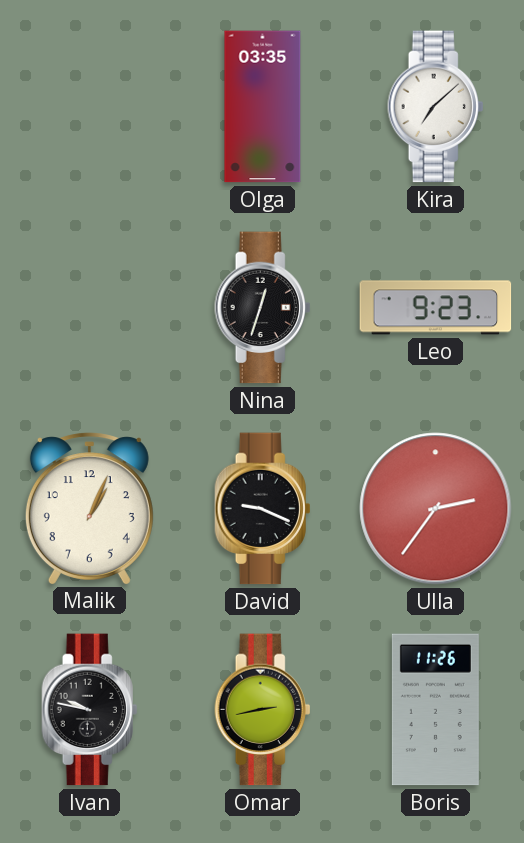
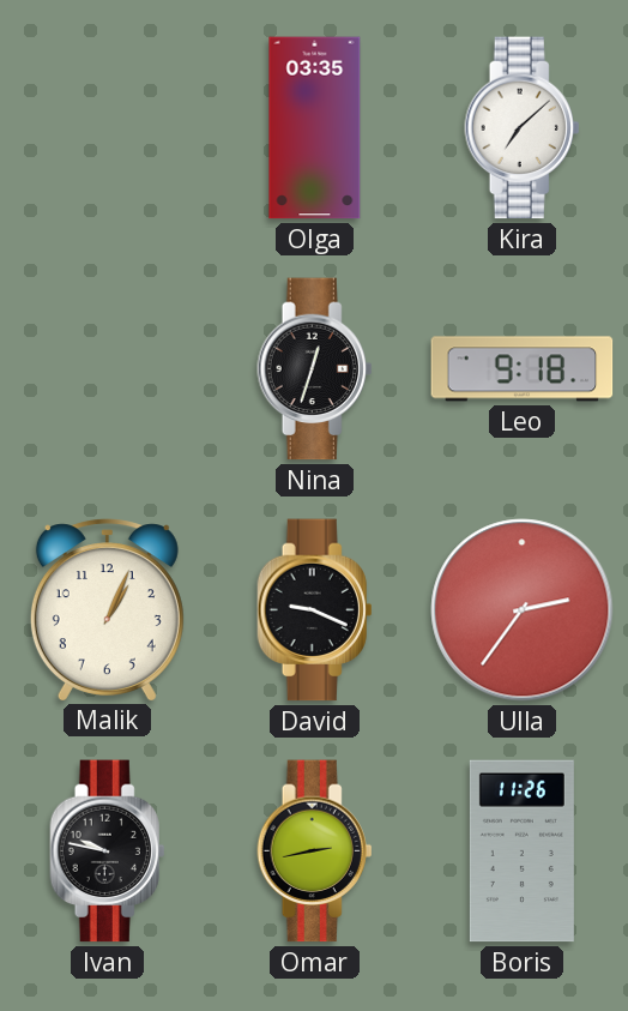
Leo: 9:23 -> 9:18
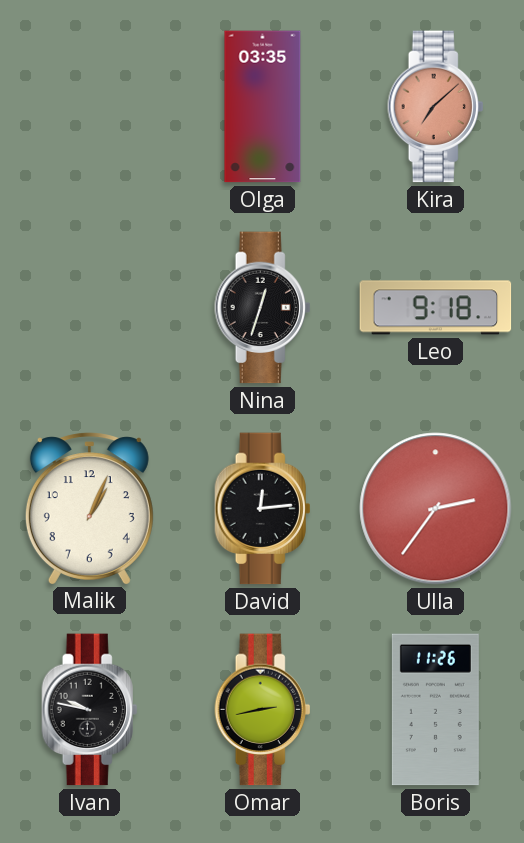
Kira dial: white -> salmon
David: 9:19 -> 12:14
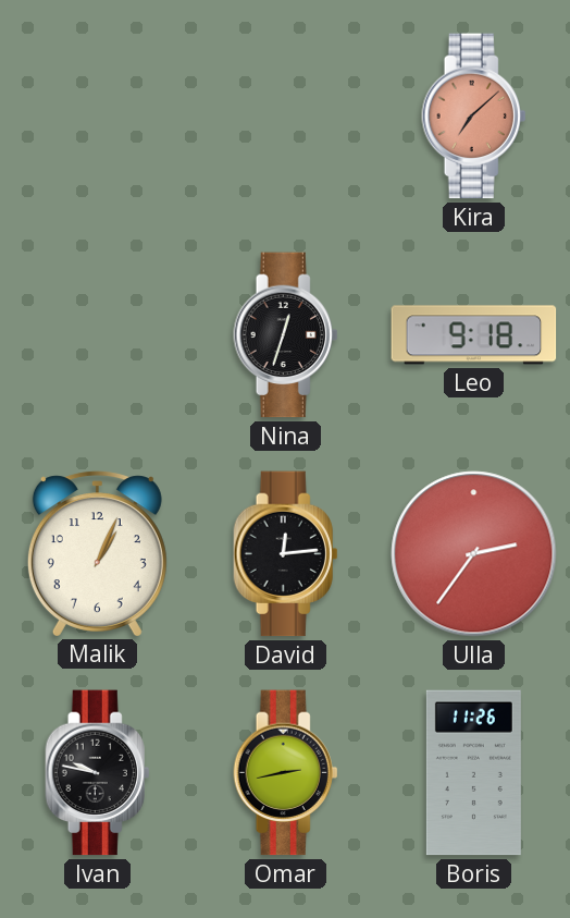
Olga: 03:35 -> none
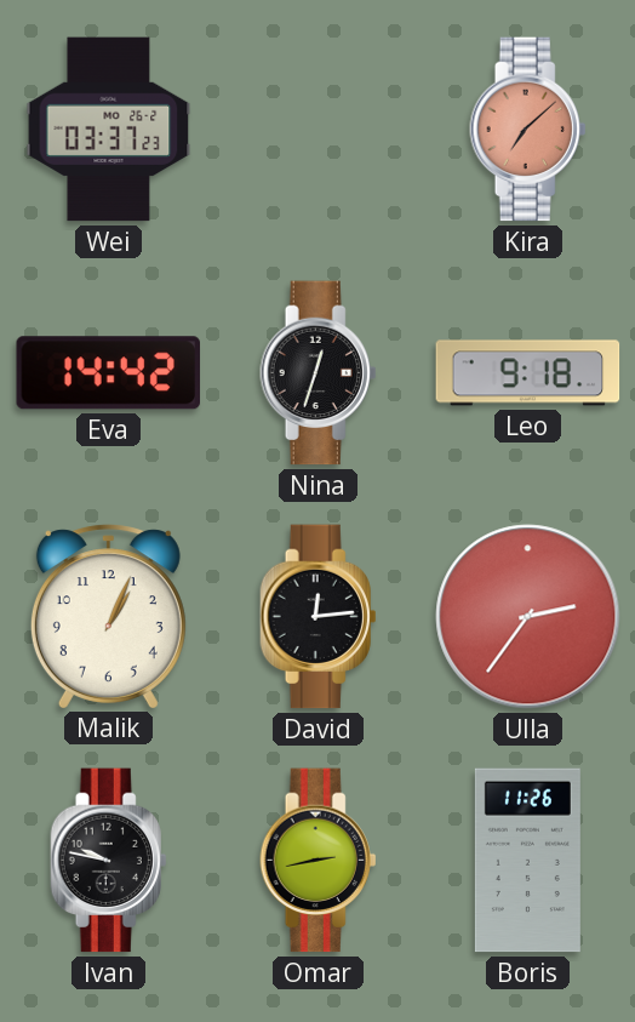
Wei: none -> 03:37
Eva: none -> 14:42
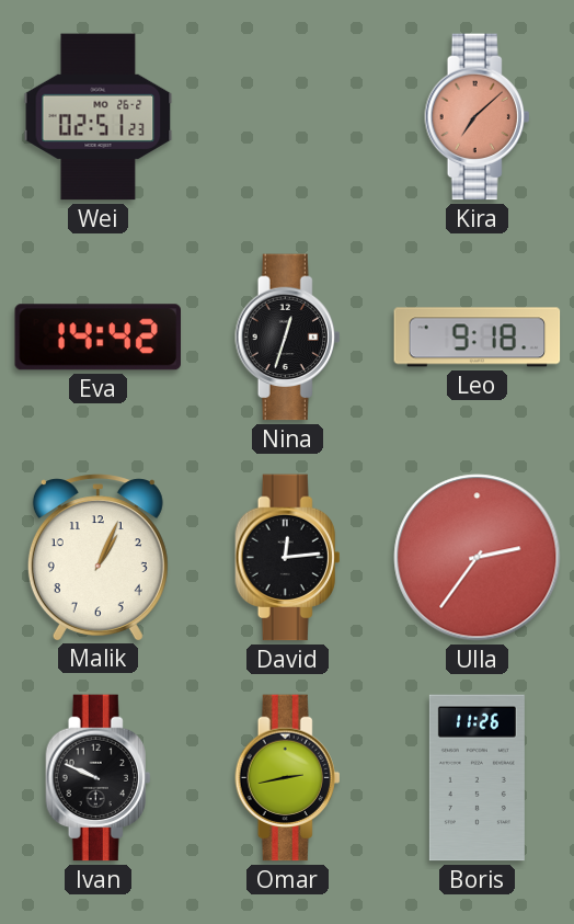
Wei: 03:37 -> 02:51
Ivan: 9:47 -> 9:49
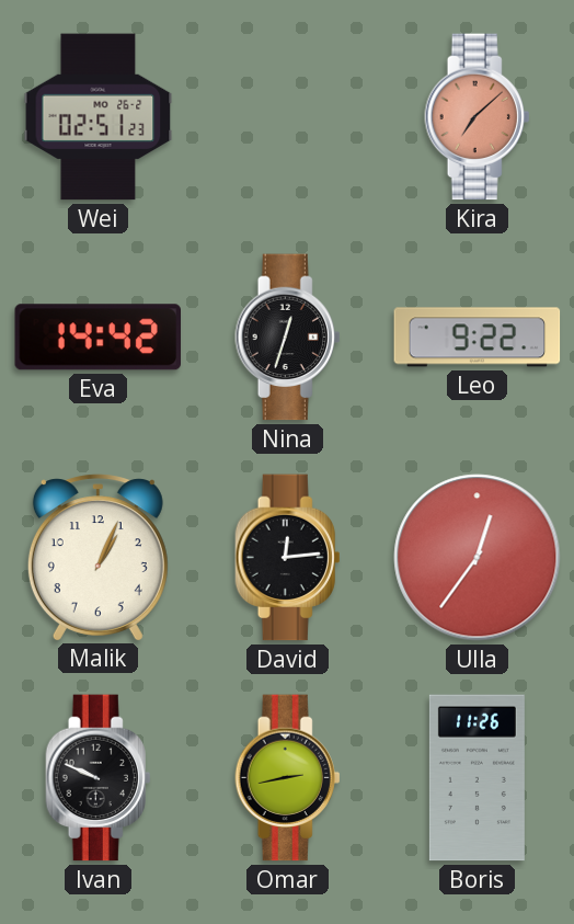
Leo: 9:18 -> 9:22
Ulla: 2:36 -> 12:36
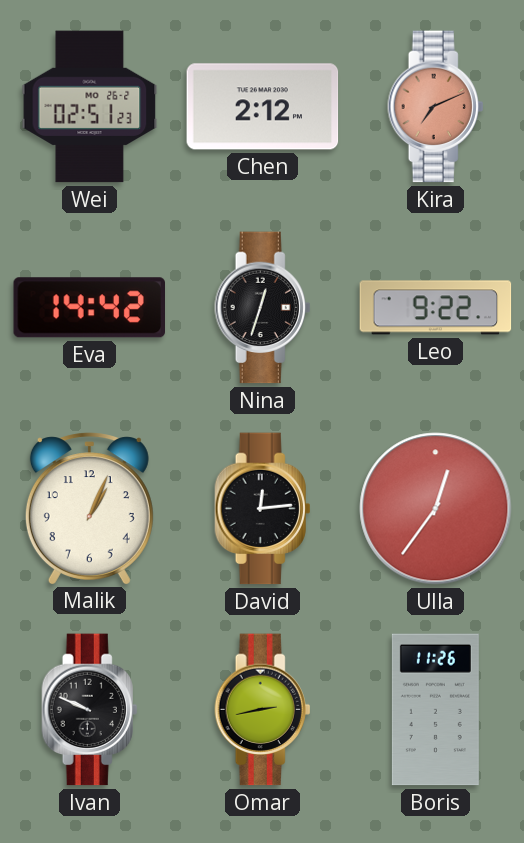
Chen: none -> 2:12
Kira: 7:08 -> 7:11
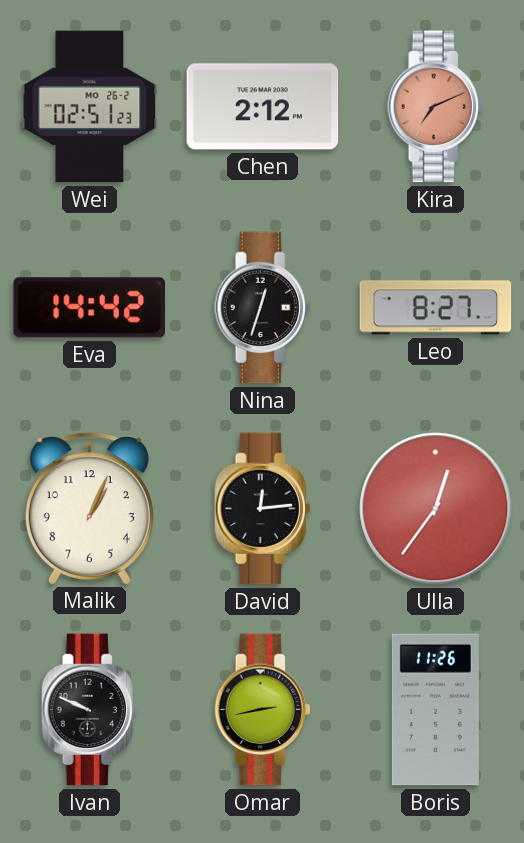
Leo: 9:22 -> 8:27
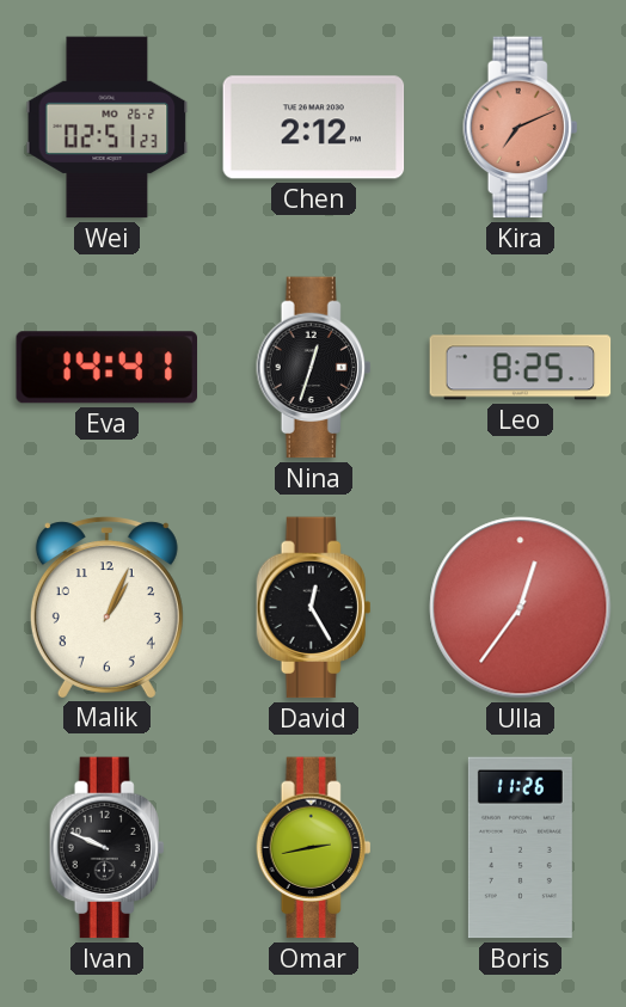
Eva: 14:42 -> 14:41
Leo: 8:27 -> 8:25
David: 12:14 -> 12:25
